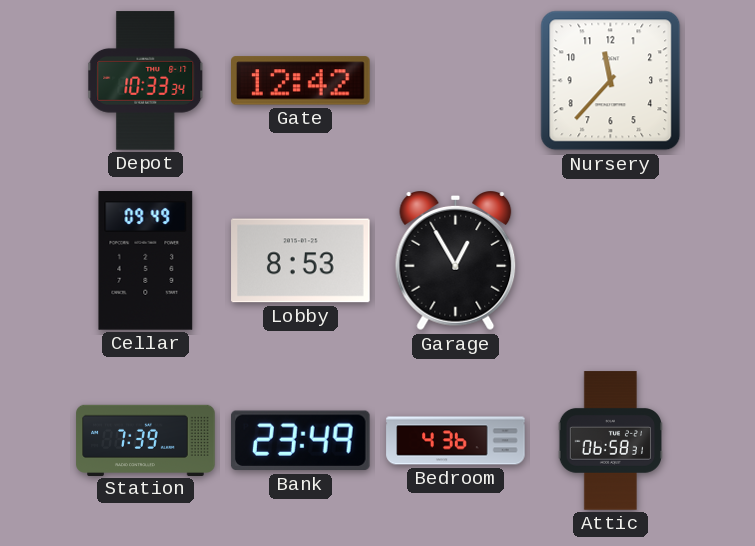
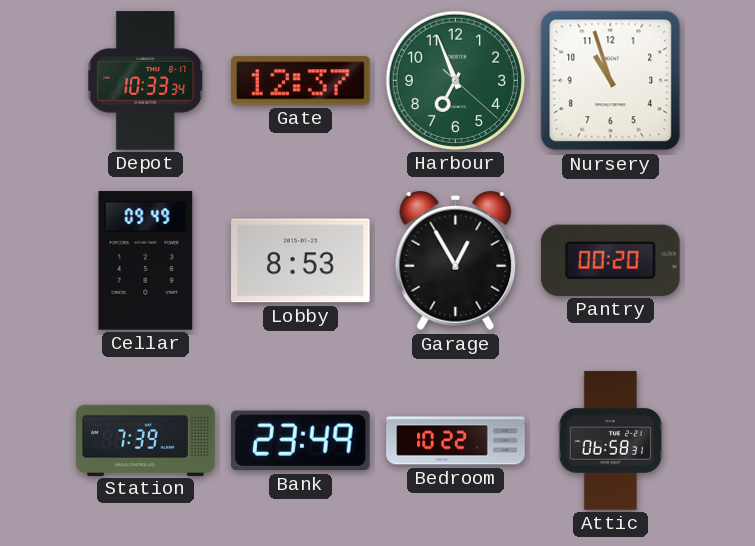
Gate: 12:42 -> 12:37
Harbour: none -> 6:56
Nursery: 11:37 -> 10:57
Pantry: none -> 00:20
Bedroom: 4:36 -> 10:22
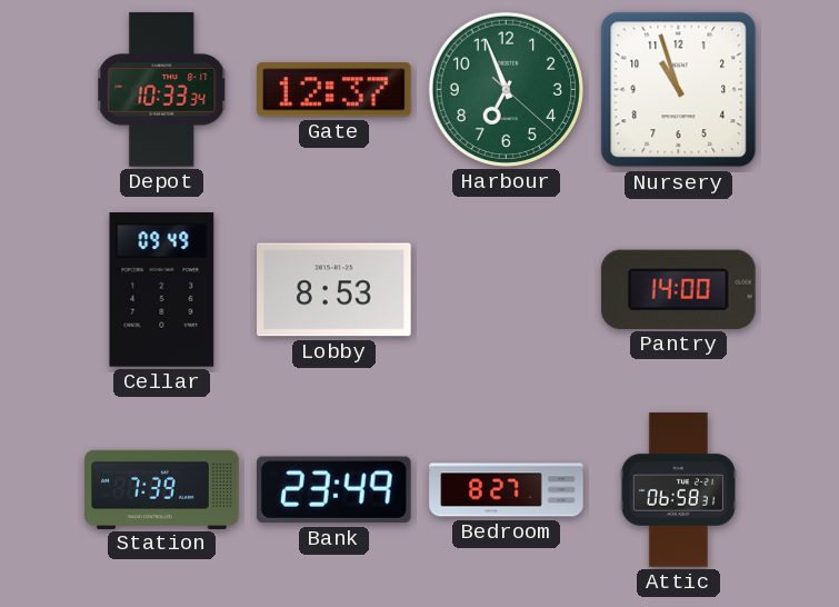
Garage: 12:55 -> none
Pantry: 00:20 -> 14:00
Bedroom: 10:22 -> 8:27
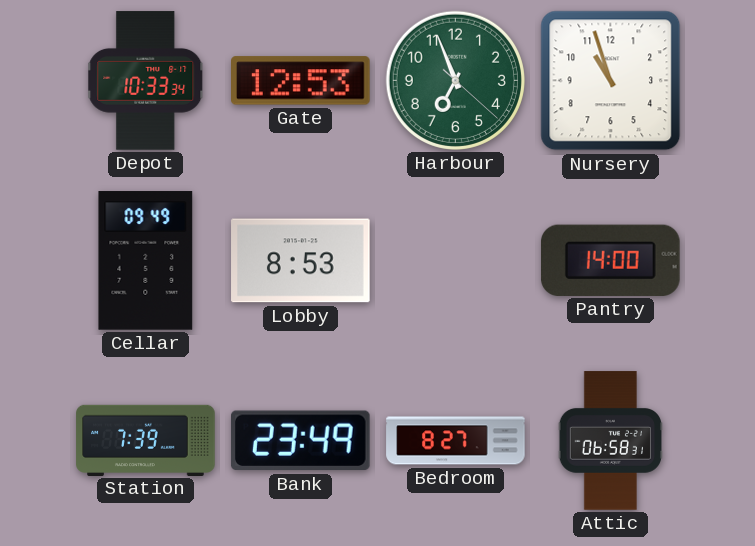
Gate: 12:37 -> 12:53
